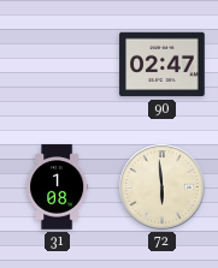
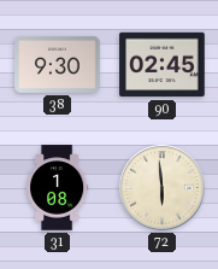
38: none -> 9:30
90: 02:47 -> 02:45
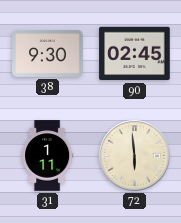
31: 1:08 -> 1:11
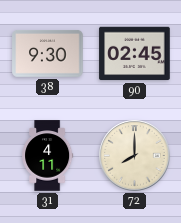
31: 1:11 -> 4:11
72: 5:59 -> 8:00
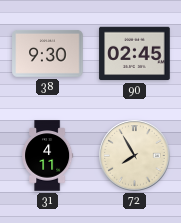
72: 8:00 -> 7:55
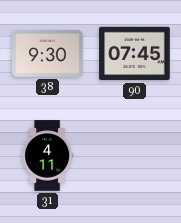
90: 02:45 -> 07:45
72: 7:55 -> none
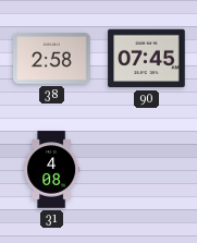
38: 9:30 -> 2:58
31: 4:11 -> 4:08
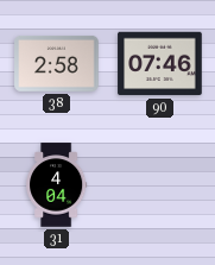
90: 07:45 -> 07:46
31: 4:08 -> 4:04
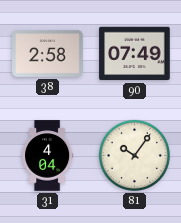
90: 07:46 -> 07:49
81: none -> 10:06
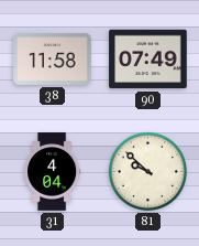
38: 2:58 -> 11:58
81: 10:06 -> 9:52
